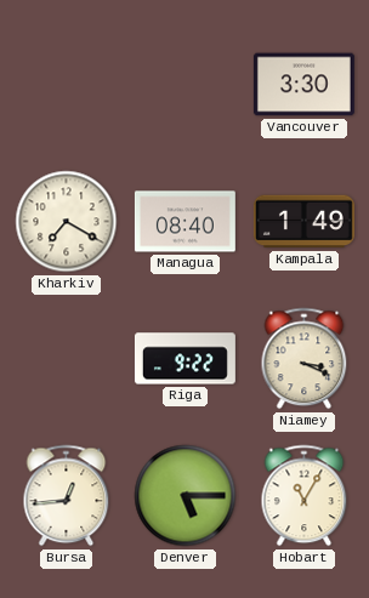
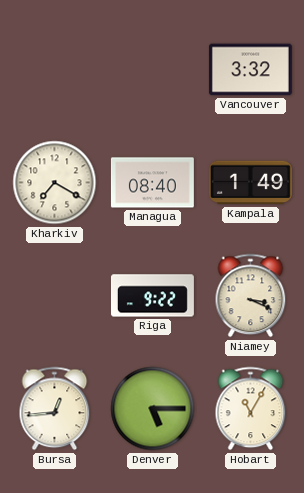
Vancouver: 3:30 -> 3:32
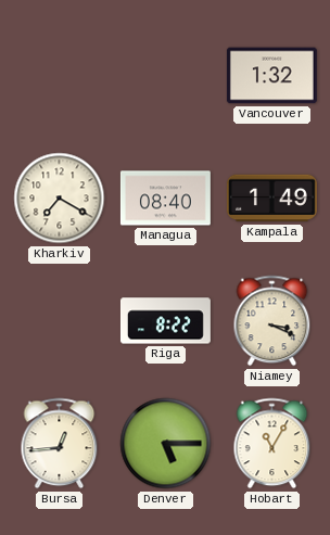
Vancouver: 3:32 -> 1:32
Riga: 9:22 -> 8:22
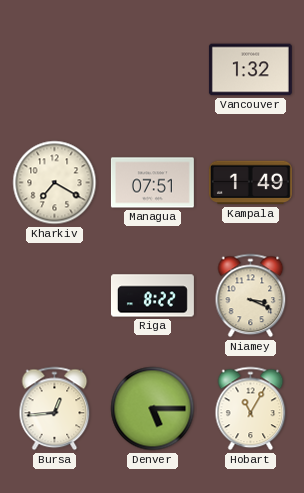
Managua: 08:40 -> 07:51
